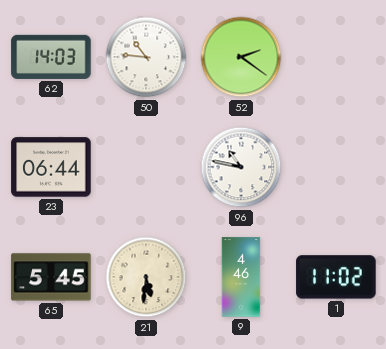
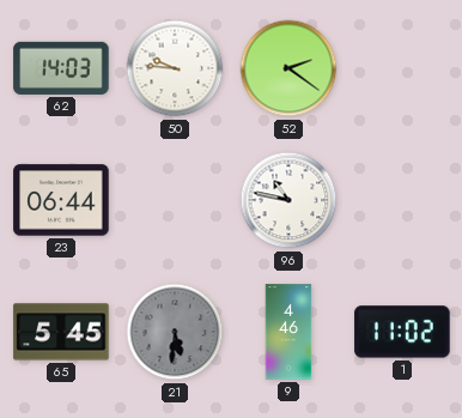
50: 10:46 -> 9:46
21 dial: cream -> grey
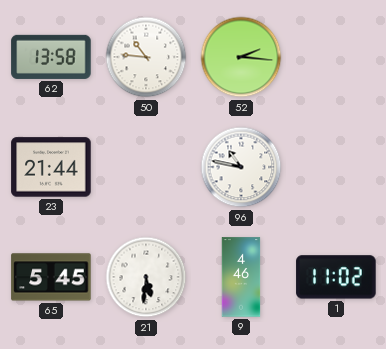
62: 14:03 -> 13:58
50: 9:46 -> 10:46
52: 2:21 -> 2:16
23: 06:44 -> 21:44
21 dial: grey -> white
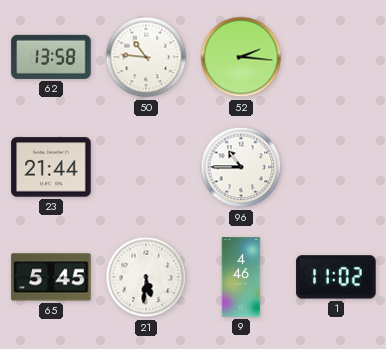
96: 10:47 -> 10:45
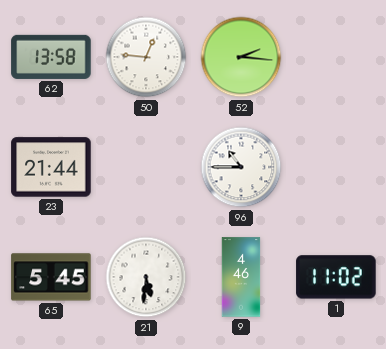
50: 10:46 -> 12:46
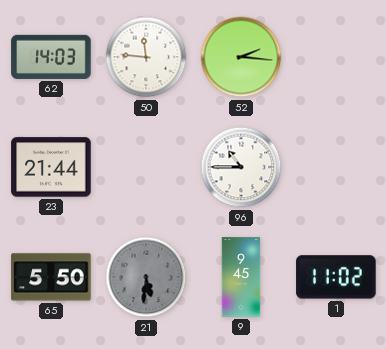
62: 13:58 -> 14:03
50: 12:46 -> 11:46
65: 5:45 -> 5:50
21 dial: white -> grey
9: 4:46 -> 9:45
